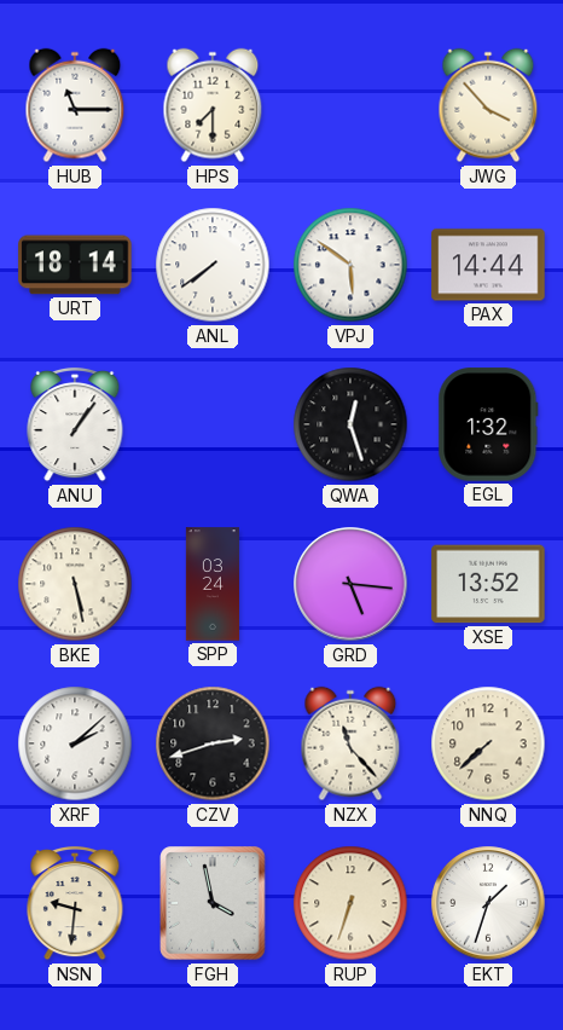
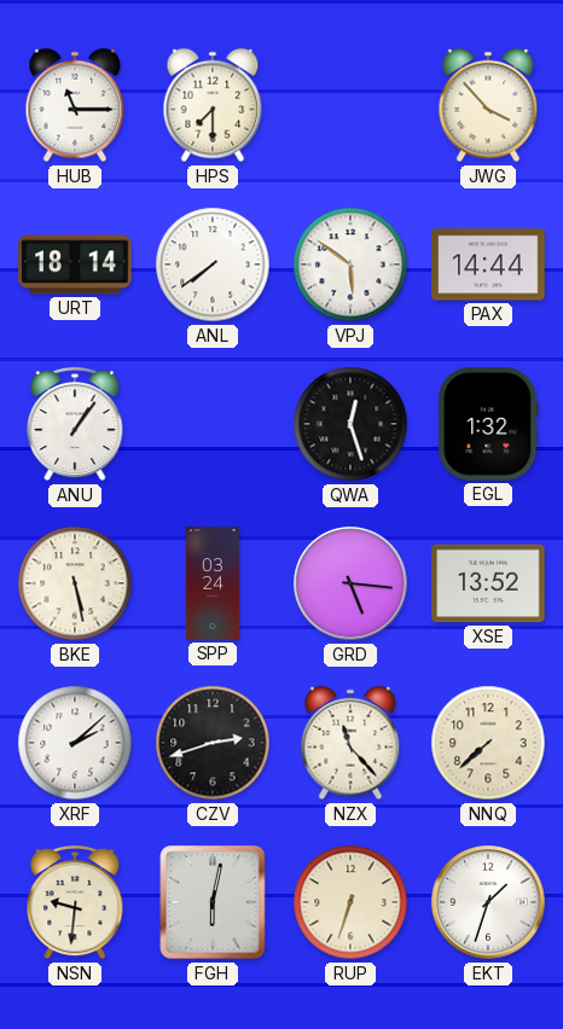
FGH: 3:58 -> 6:02
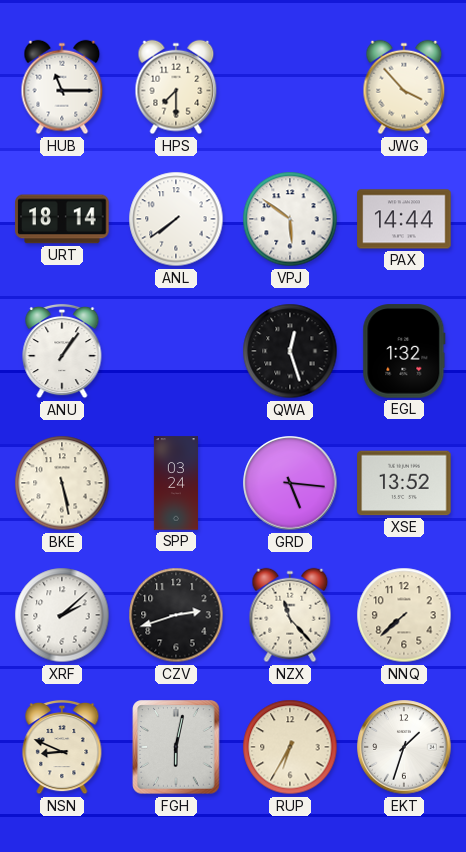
NSN: 9:31 -> 8:49
RUP: 6:33 -> 6:35
